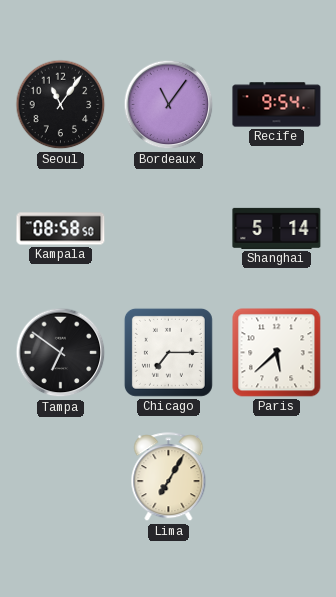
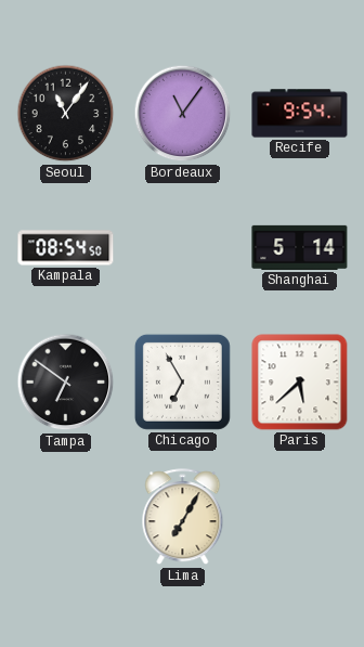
Kampala: 08:58 -> 08:54
Chicago: 7:15 -> 6:55
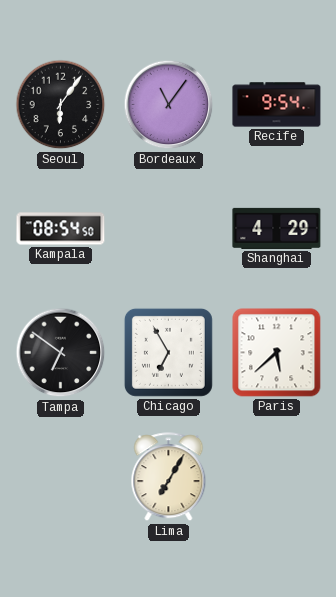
Seoul: 11:06 -> 6:06
Shanghai: 5:14 -> 4:29
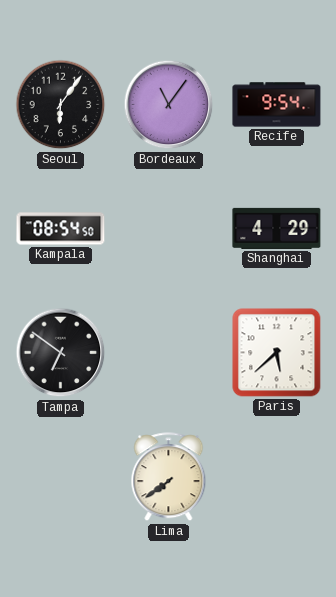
Chicago: 6:55 -> none
Lima: 7:05 -> 7:39
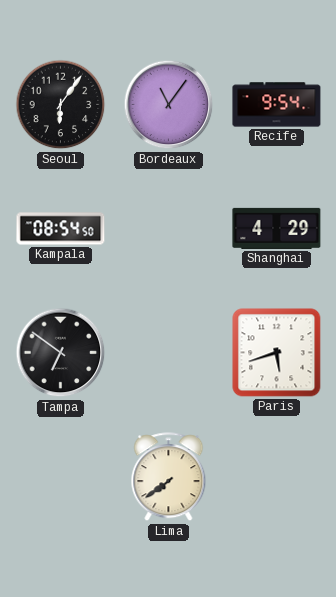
Paris: 5:38 -> 5:42
